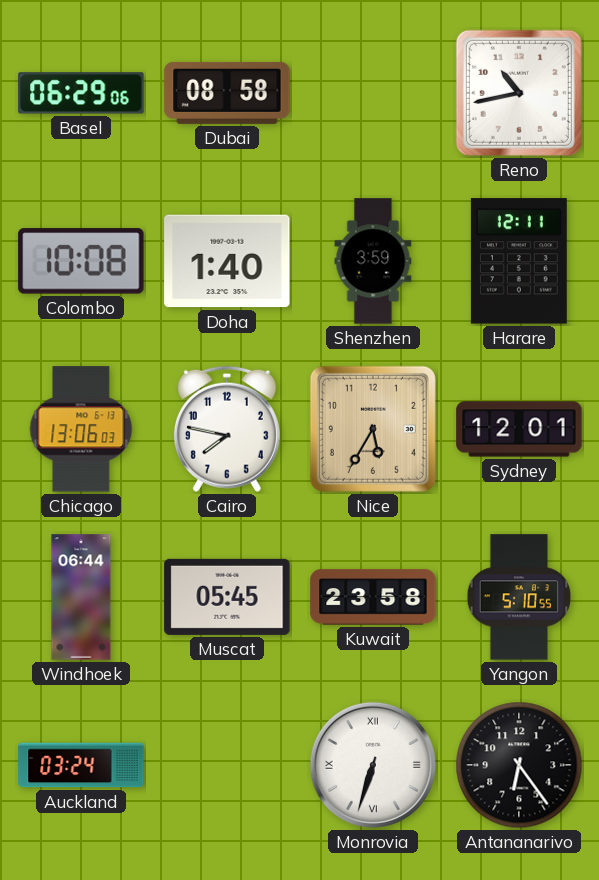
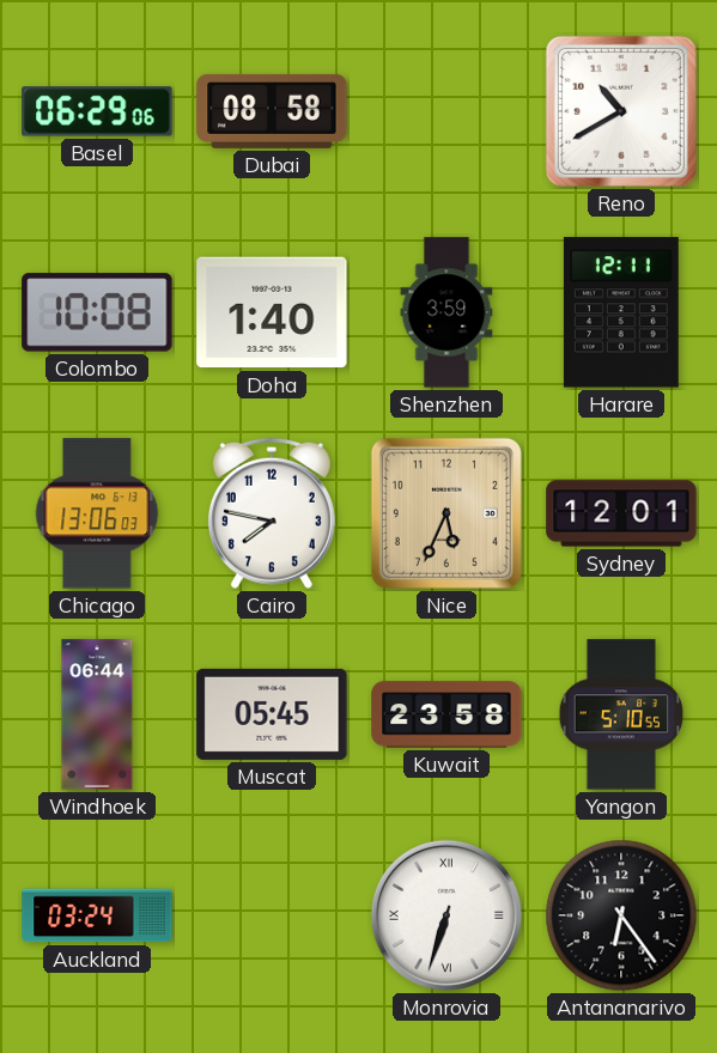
Reno: 10:43 -> 10:40
Nice: 5:35 -> 5:34
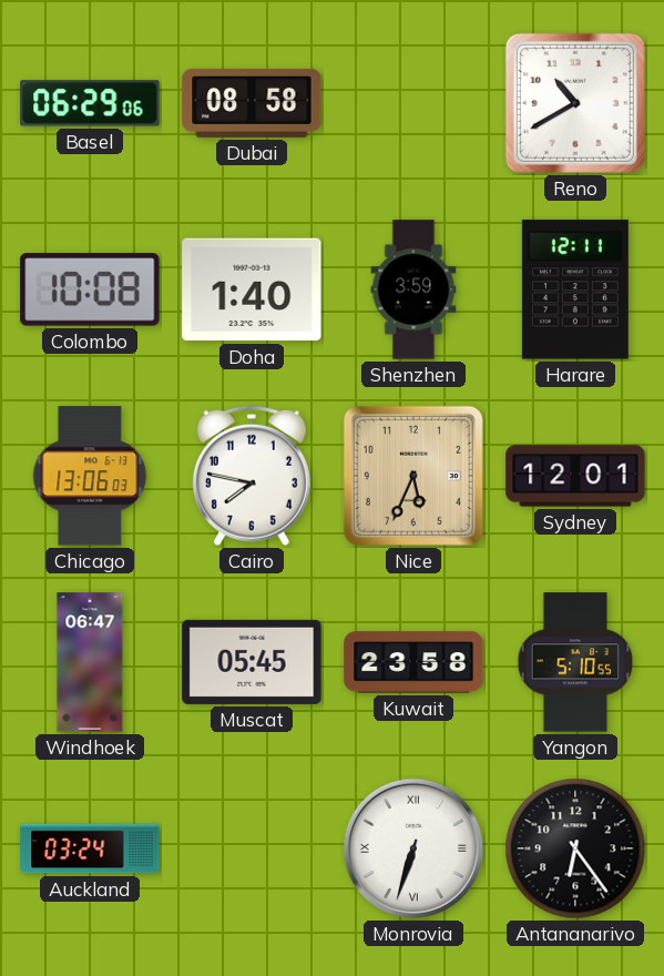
Windhoek: 06:44 -> 06:47
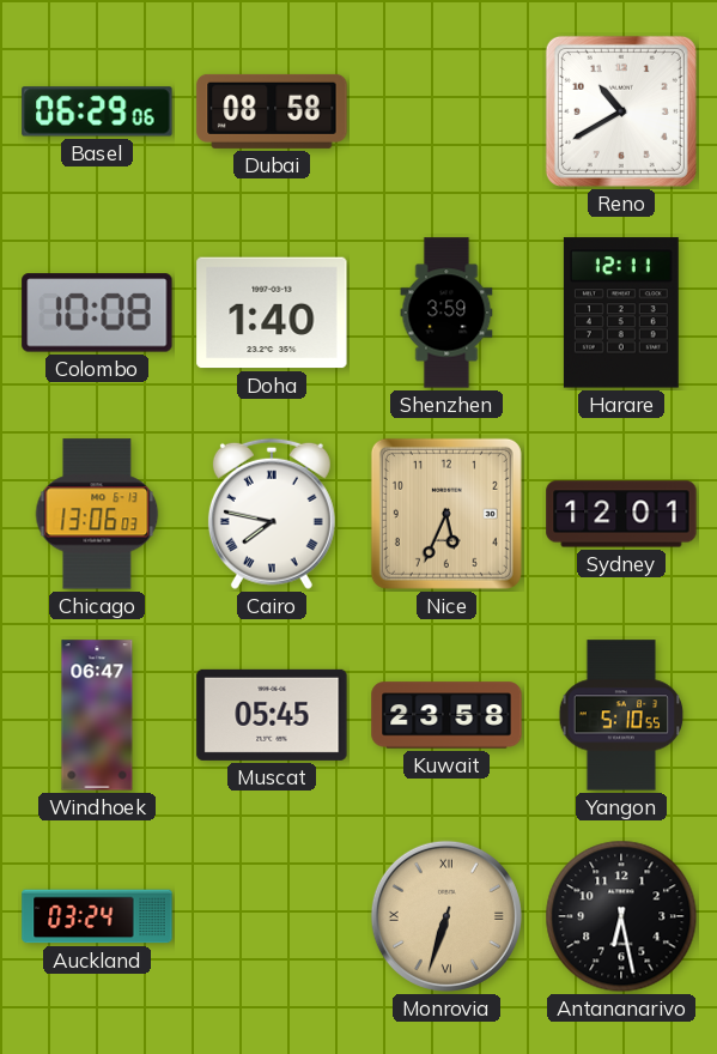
Cairo numerals: Arabic -> Roman
Monrovia dial: white -> champagne
Antananarivo: 6:24 -> 6:28
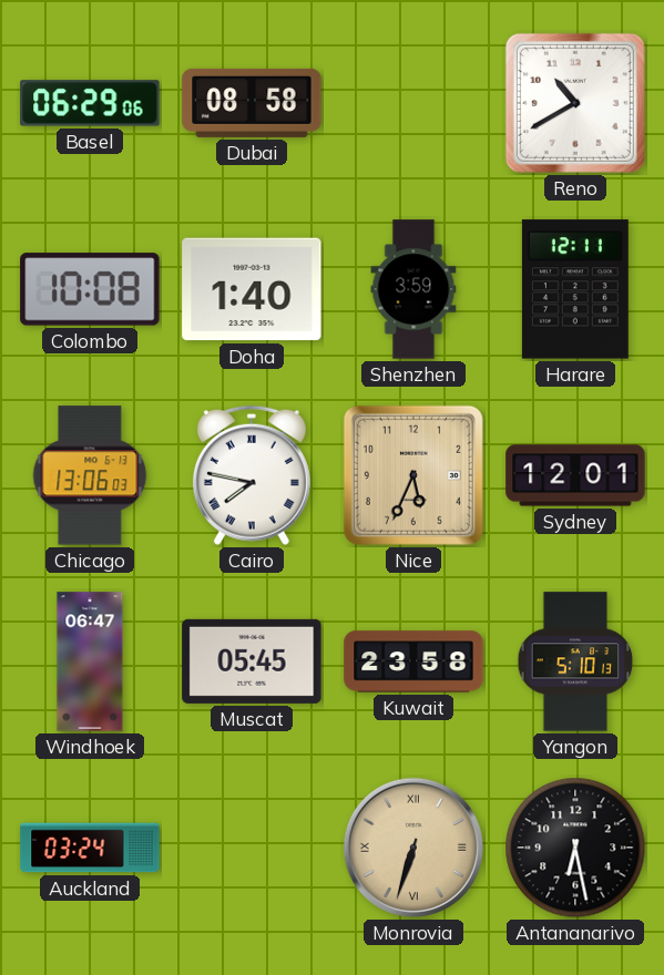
Yangon: 5:10:55 -> 5:10:13
